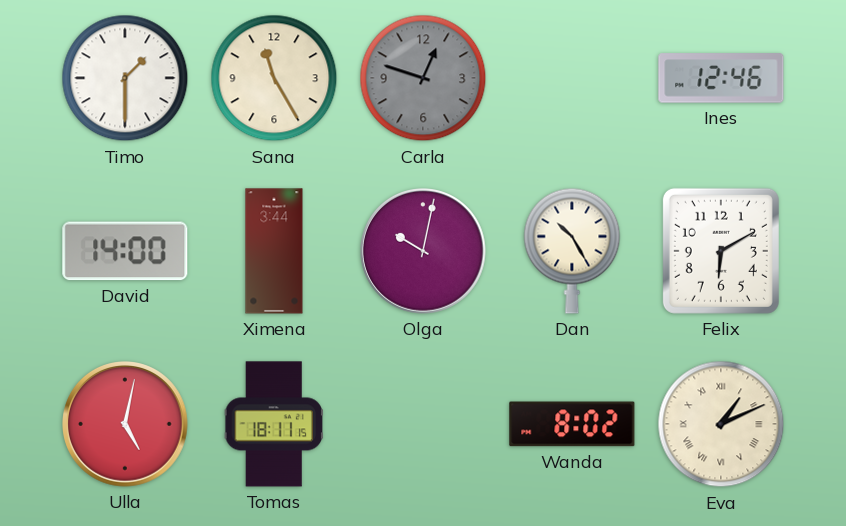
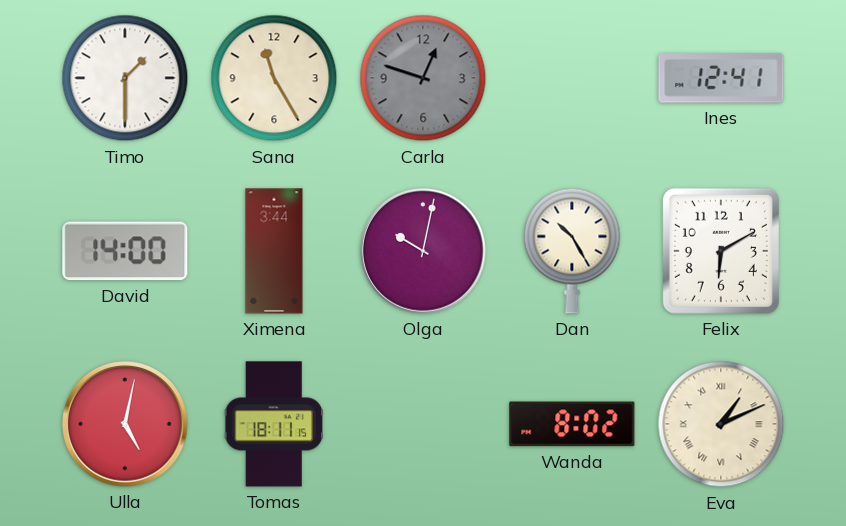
Ines: 12:46 -> 12:41
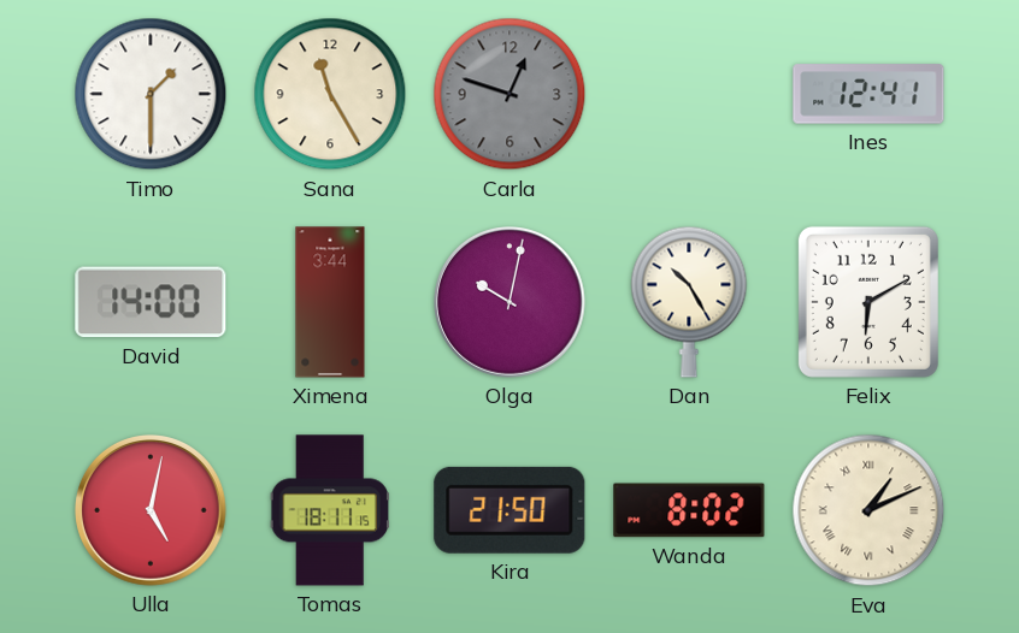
Kira: none -> 21:50
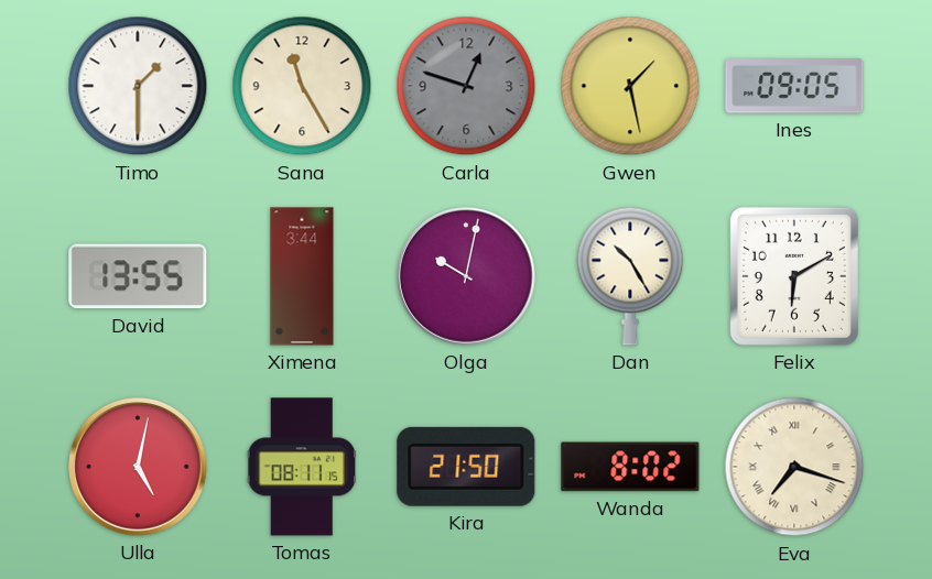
Gwen: none -> 1:28
Ines: 12:41 -> 09:05
David: 14:00 -> 13:55
Tomas: 18:11 -> 08:11
Eva: 1:11 -> 7:18
